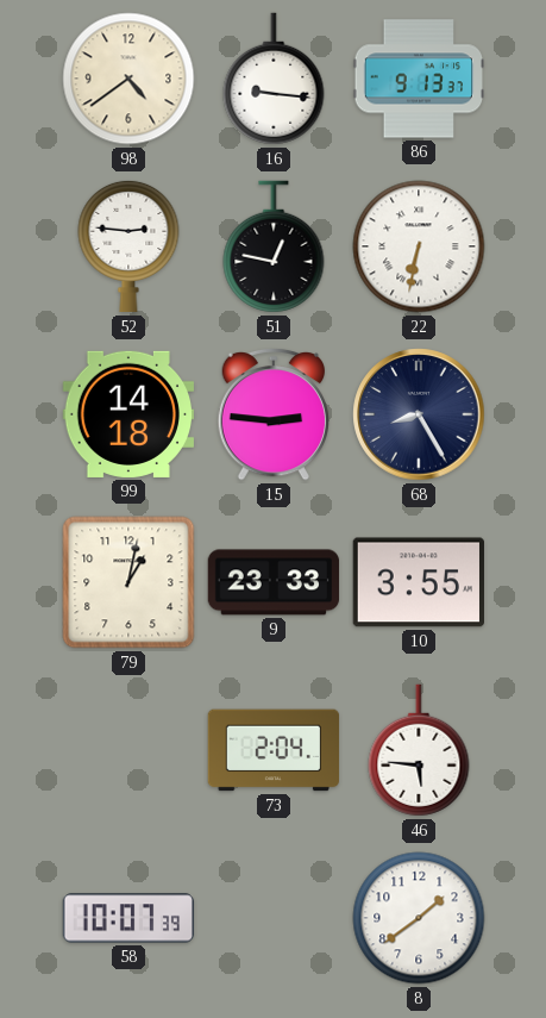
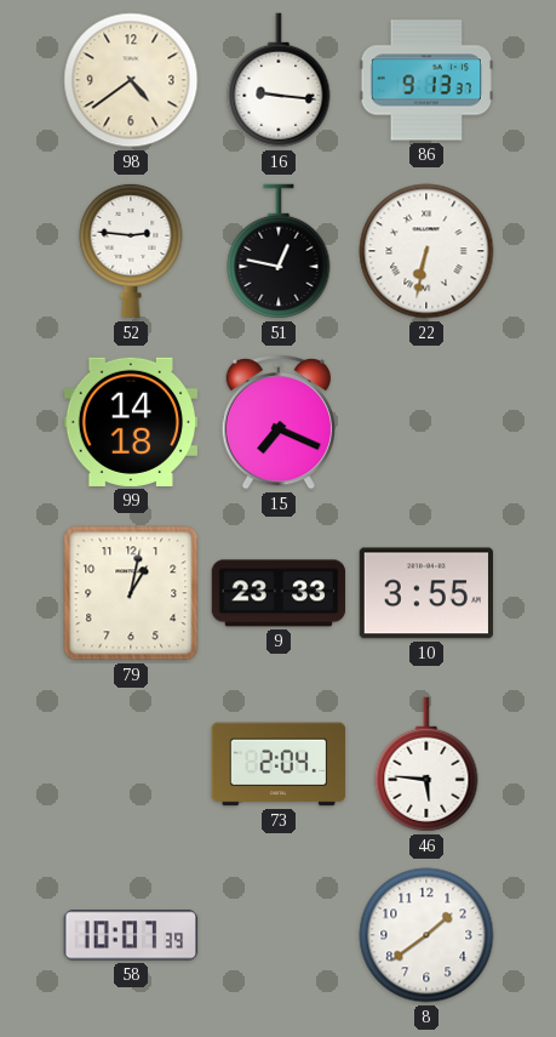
15: 2:46 -> 7:19
68: 8:25 -> none
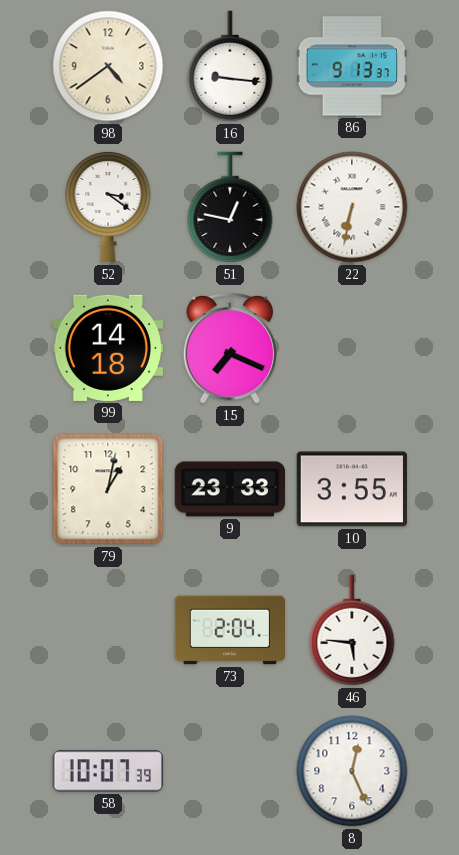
52: 2:46 -> 3:21
8: 1:39 -> 12:26
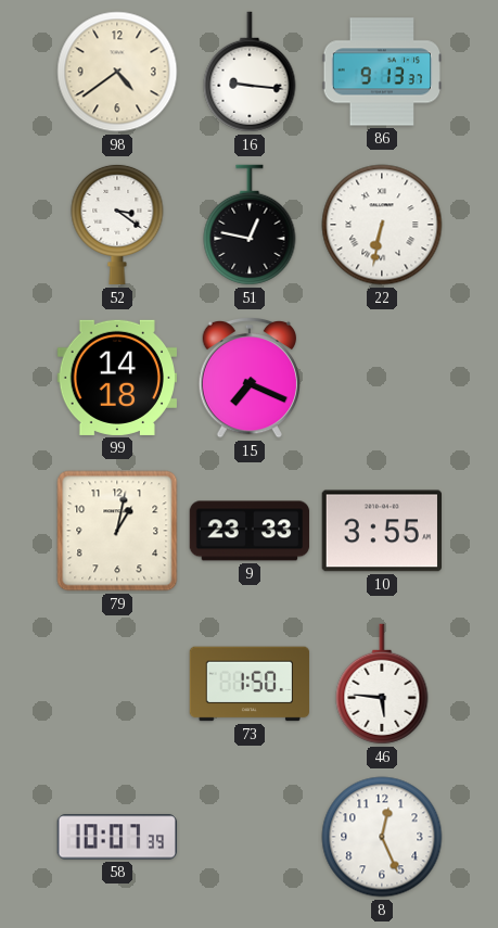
73: 2:04 -> 1:50
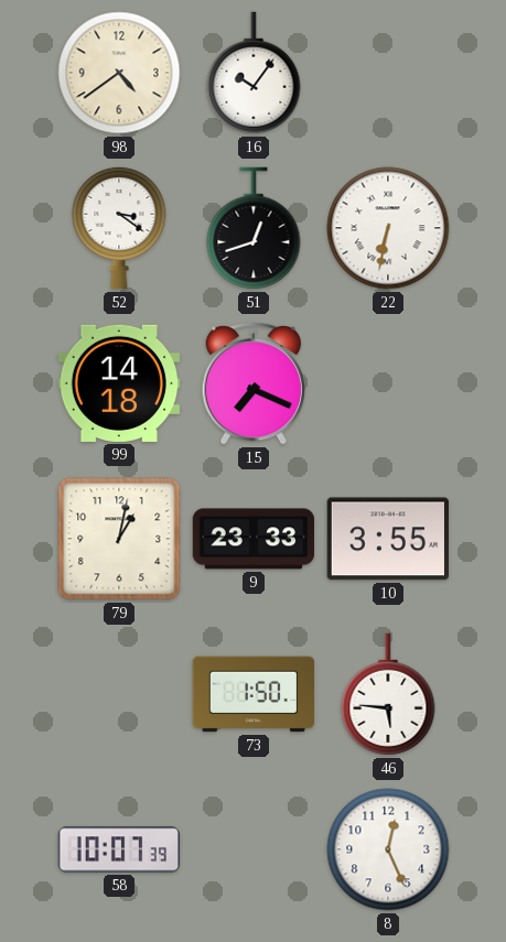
16: 9:16 -> 10:06
86: 9:13 -> none
51: 12:47 -> 12:42
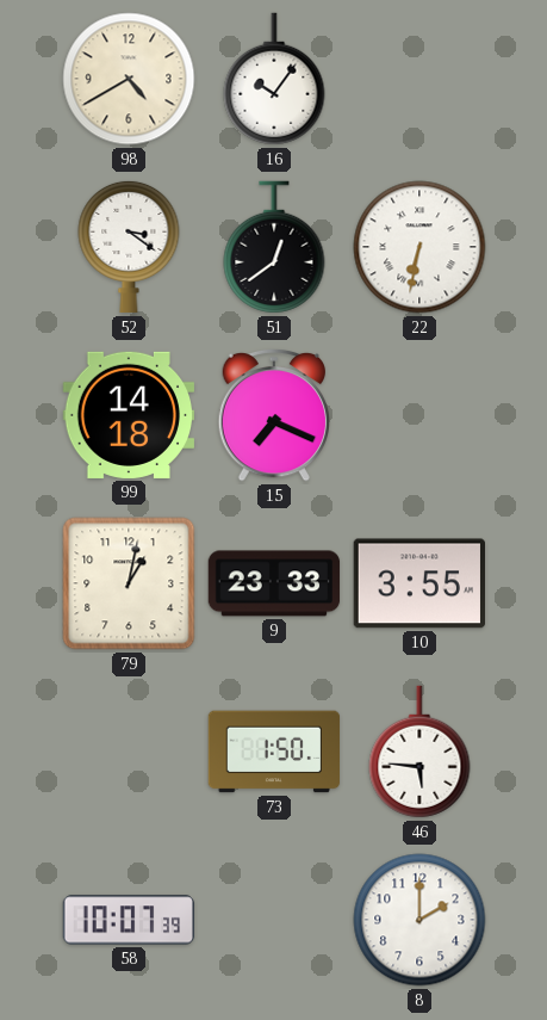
98: 4:39 -> 4:40
51: 12:42 -> 12:39
8: 12:26 -> 2:00
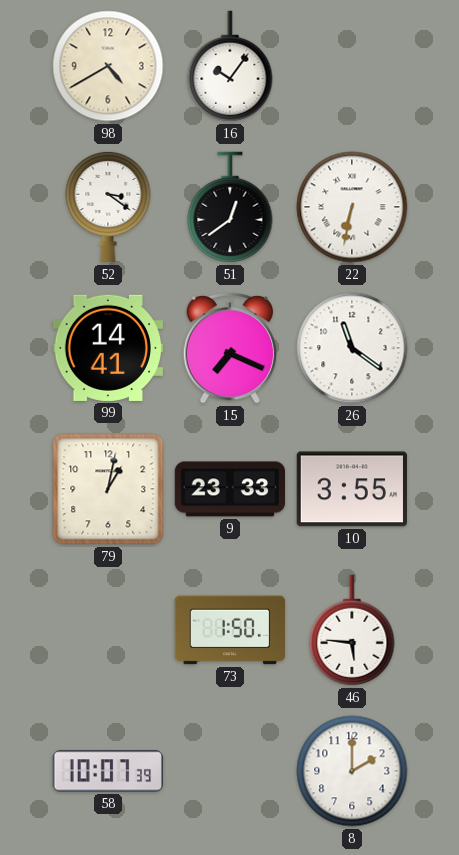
99: 14:18 -> 14:41
26: none -> 11:21
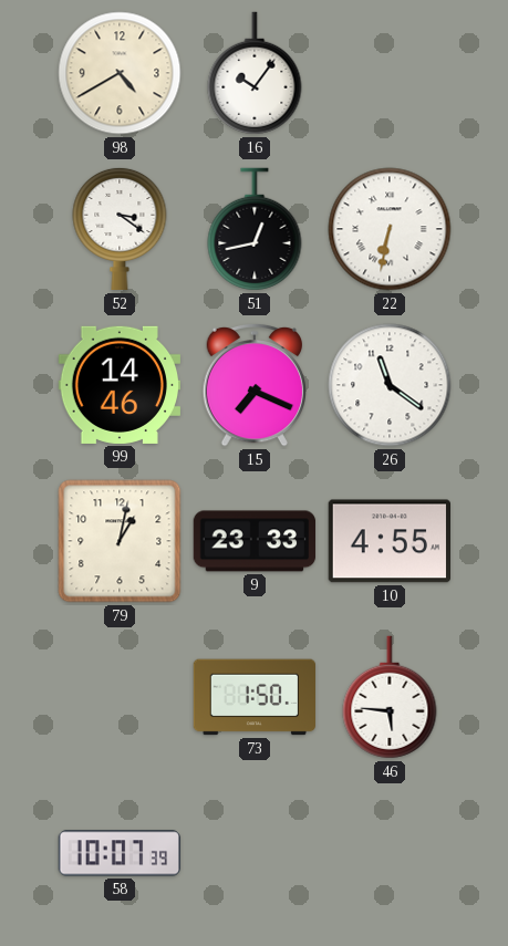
51: 12:39 -> 12:43
99: 14:41 -> 14:46
10: 3:55 -> 4:55
8: 2:00 -> none
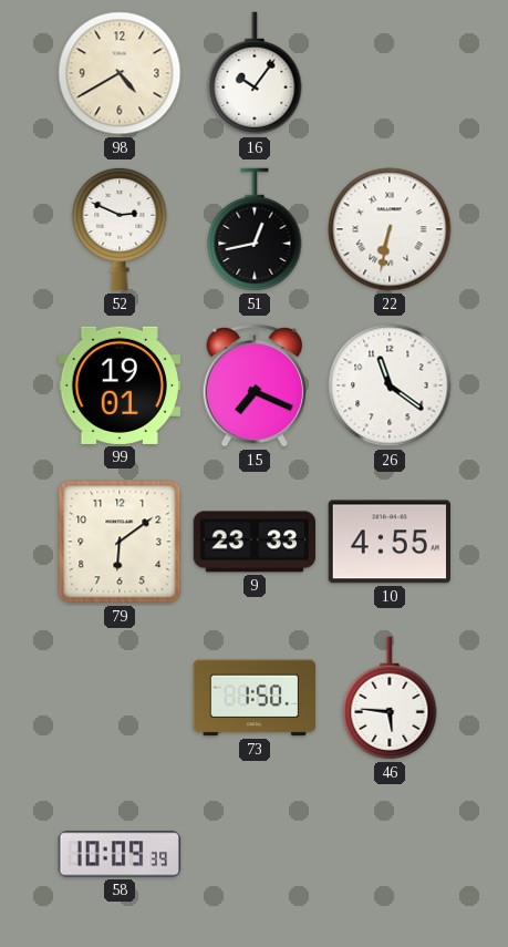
52: 3:21 -> 2:49
99: 14:46 -> 19:01
79: 1:02 -> 6:09
58: 10:07 -> 10:09
